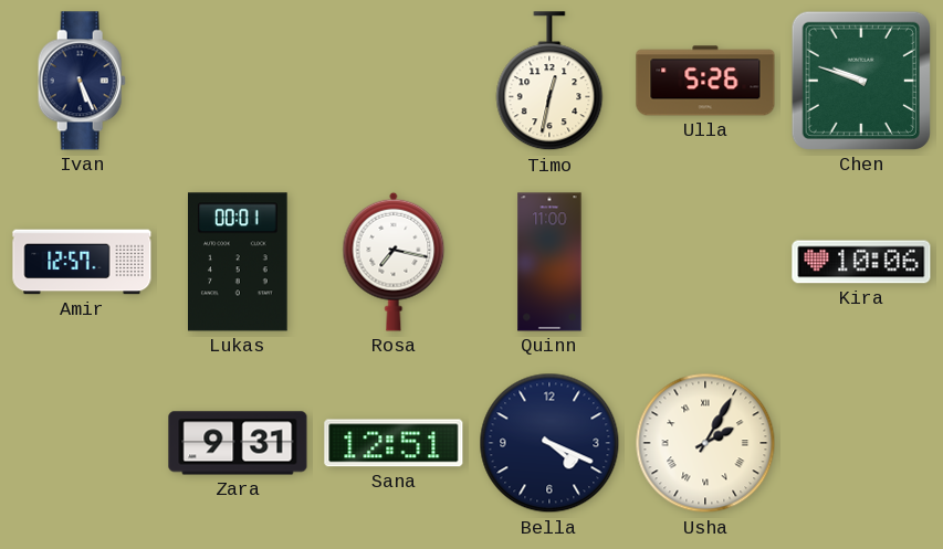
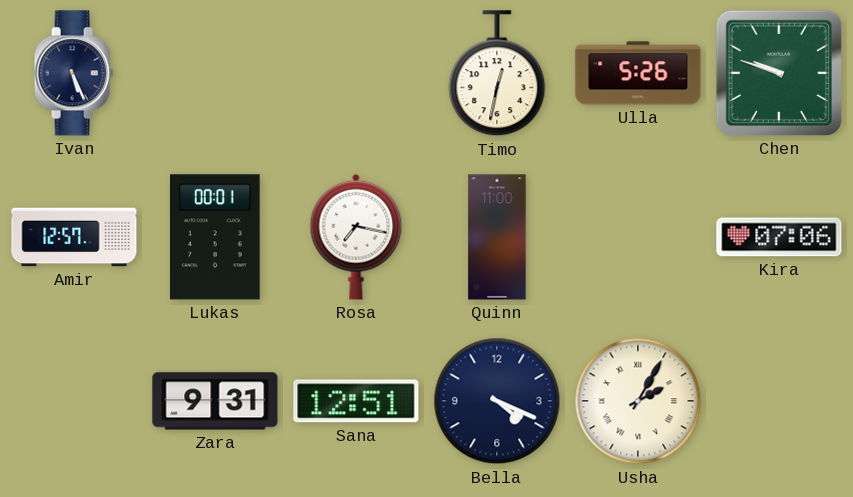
Kira: 10:06 -> 07:06
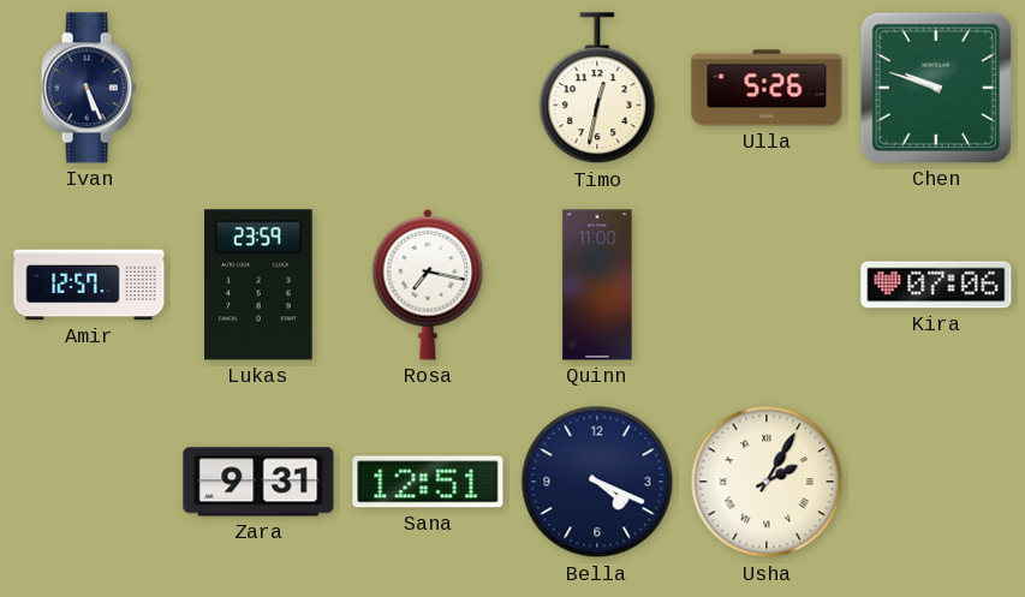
Lukas: 00:01 -> 23:59
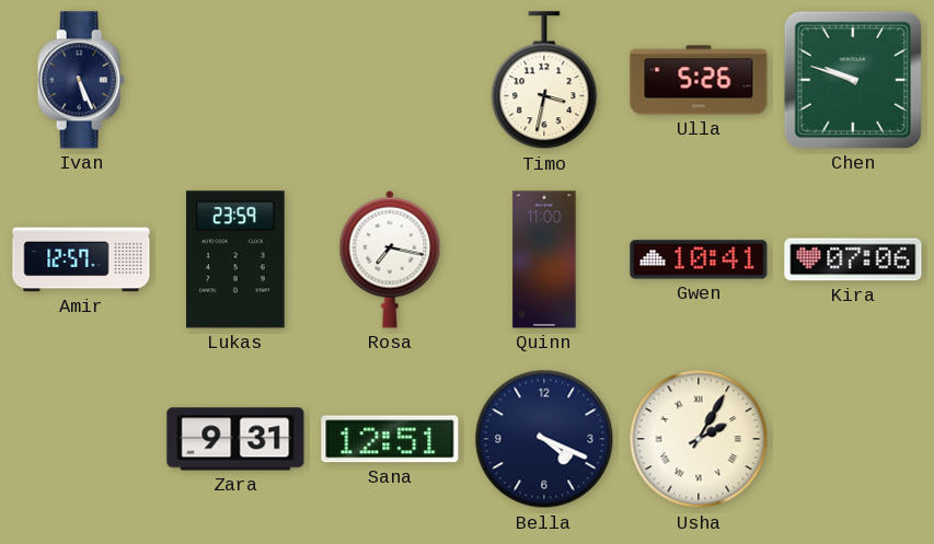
Timo: 12:32 -> 3:32
Gwen: none -> 10:41
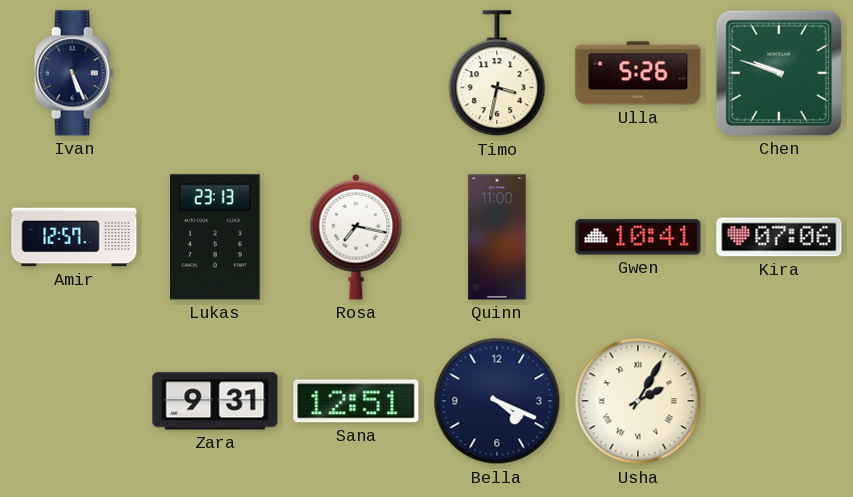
Lukas: 23:59 -> 23:13
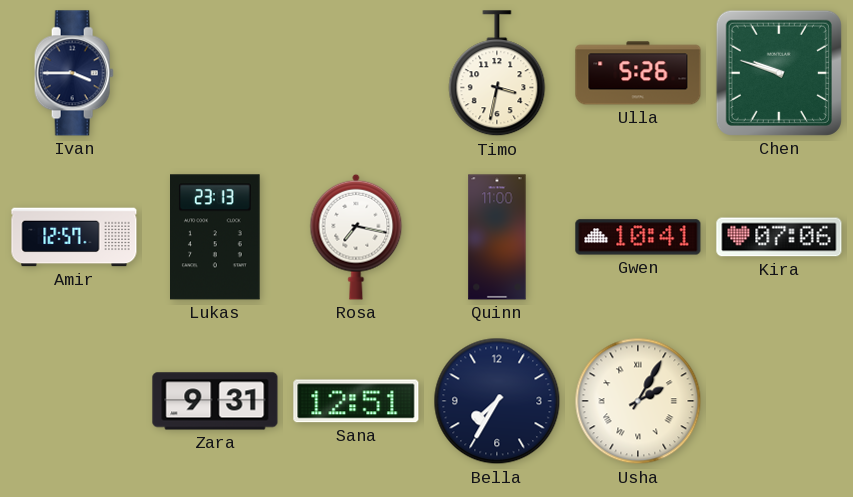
Ivan: 5:26 -> 3:45
Bella: 4:19 -> 7:35
